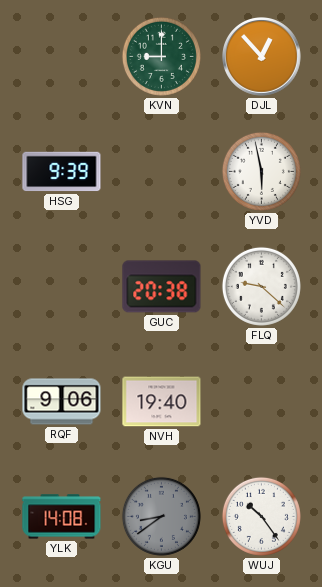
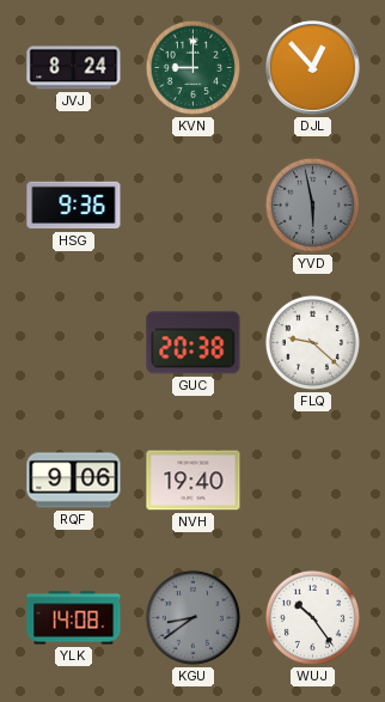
JVJ: none -> 8:24
HSG: 9:39 -> 9:36
YVD dial: white -> grey
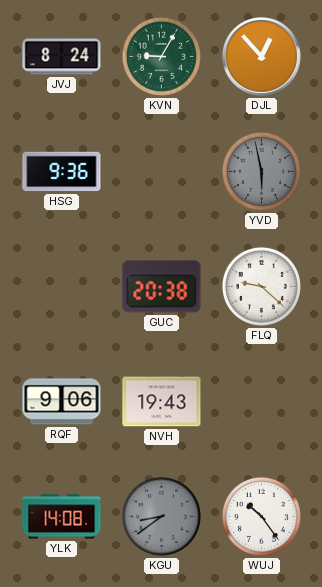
KVN: 9:00 -> 9:05
NVH: 19:40 -> 19:43
